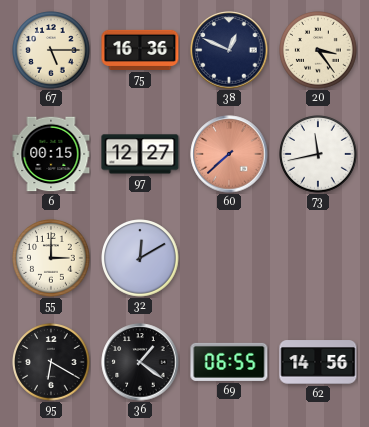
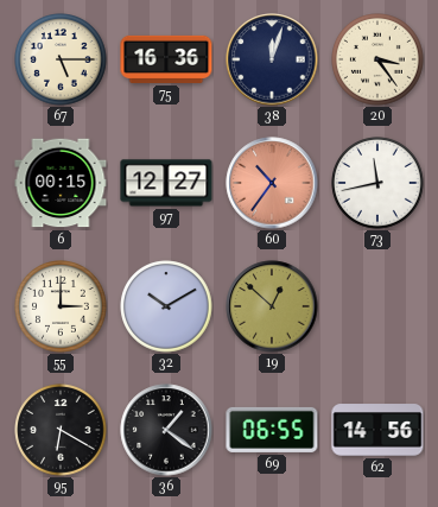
38: 12:49 -> 12:03
60: 7:38 -> 10:36
32: 12:10 -> 10:10
19: none -> 12:52
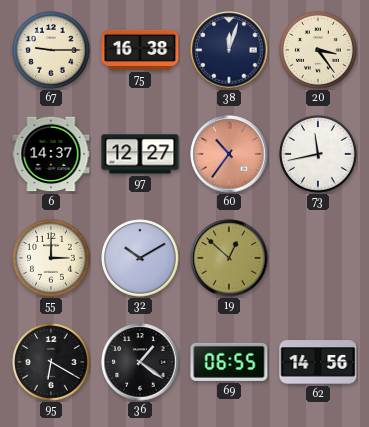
67: 5:15 -> 9:15
75: 16:36 -> 16:38
6: 00:15 -> 14:37
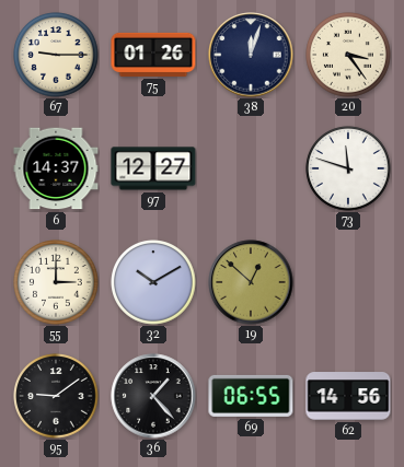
75: 16:38 -> 01:26
60: 10:36 -> none
73: 11:43 -> 11:48
95: 6:20 -> 9:09
36: 1:21 -> 1:23
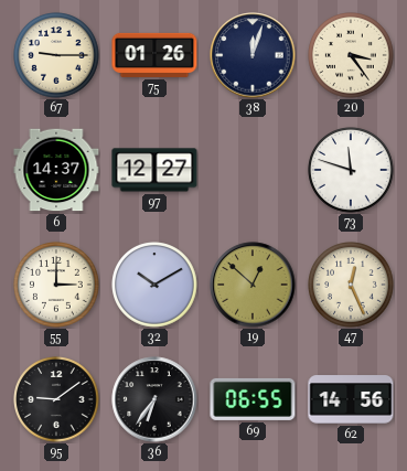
47: none -> 12:26
36: 1:23 -> 6:36
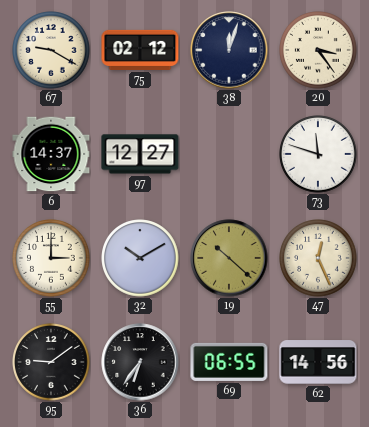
67: 9:15 -> 9:20
75: 01:26 -> 02:12
19: 12:52 -> 10:22
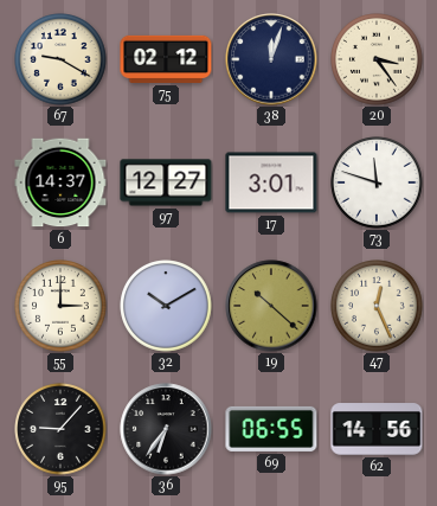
17: none -> 3:01
95: 9:09 -> 9:07
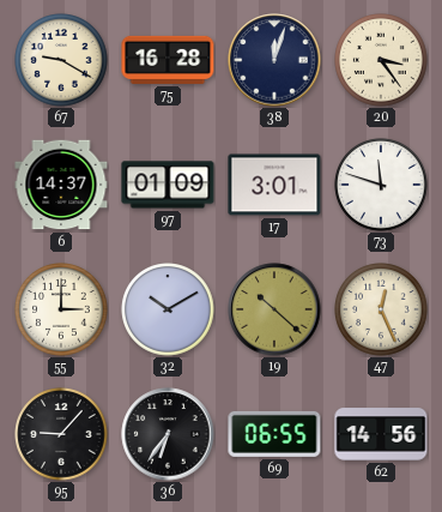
75: 02:12 -> 16:28
97: 12:27 -> 01:09
